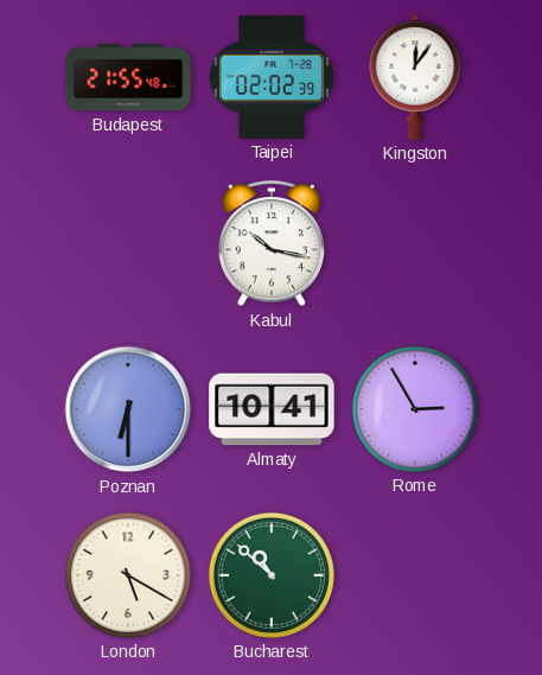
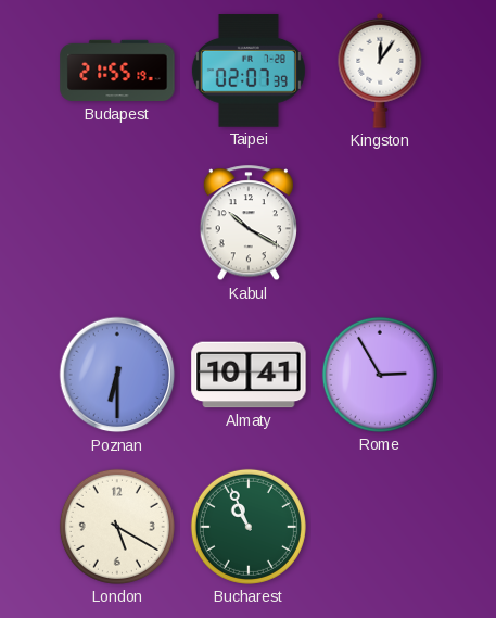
Budapest: 21:55:48 -> 21:55:19
Taipei: 02:02 -> 02:07
Kabul: 10:17 -> 10:20
Bucharest: 10:52 -> 10:56
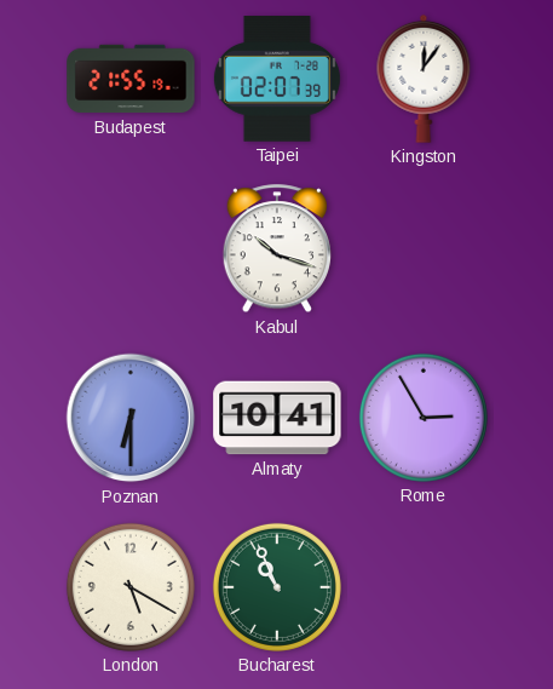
Kabul: 10:20 -> 10:18
